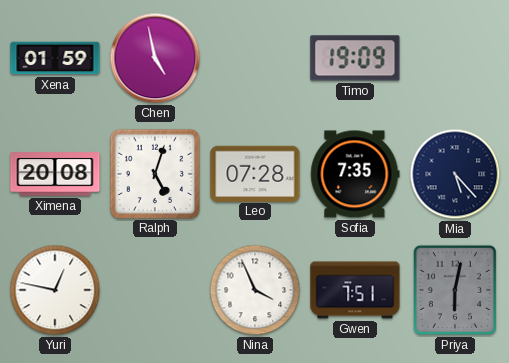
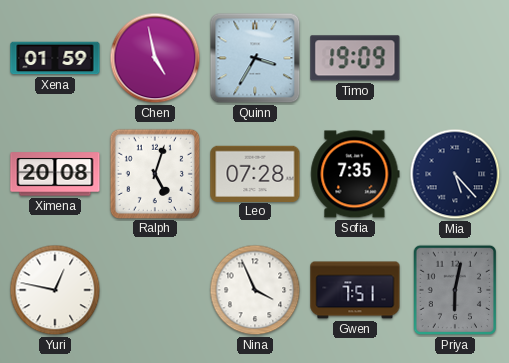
Quinn: none -> 3:35
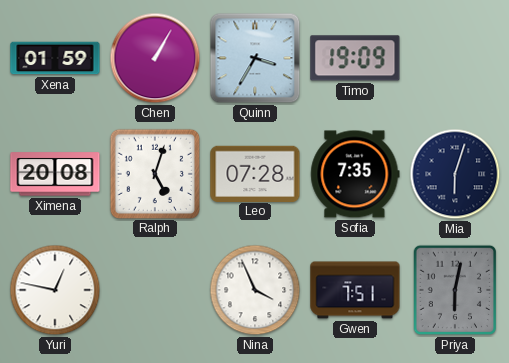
Chen: 4:58 -> 1:05
Mia: 5:23 -> 6:03
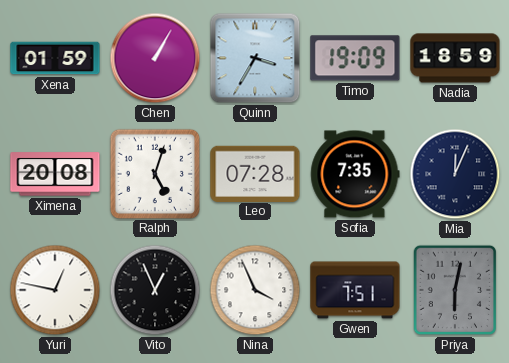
Nadia: none -> 18:59
Mia: 6:03 -> 12:04
Vito: none -> 12:56
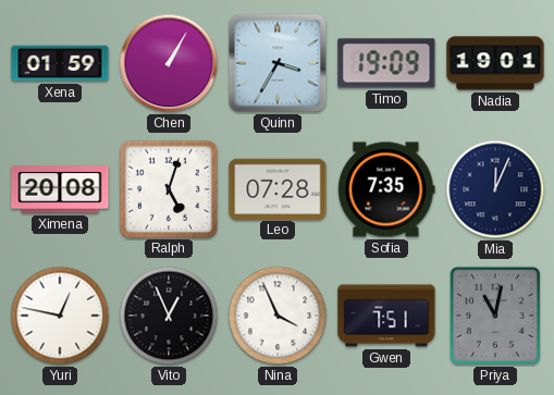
Nadia: 18:59 -> 19:01
Priya: 6:02 -> 11:02
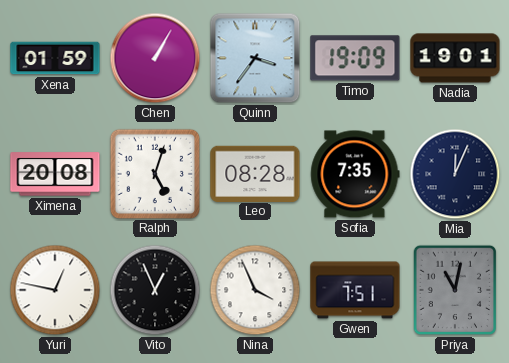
Quinn: 3:35 -> 3:36
Leo: 07:28 -> 08:28
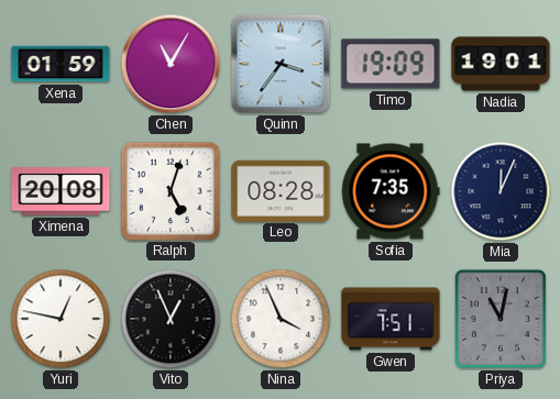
Chen: 1:05 -> 11:05
